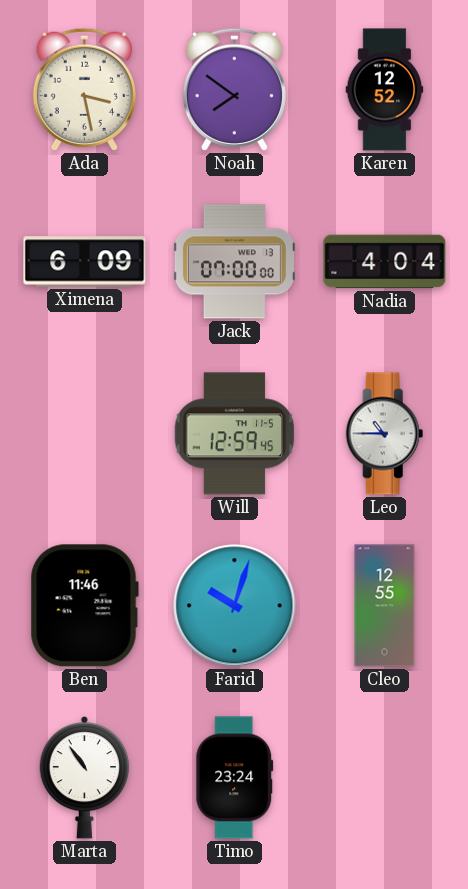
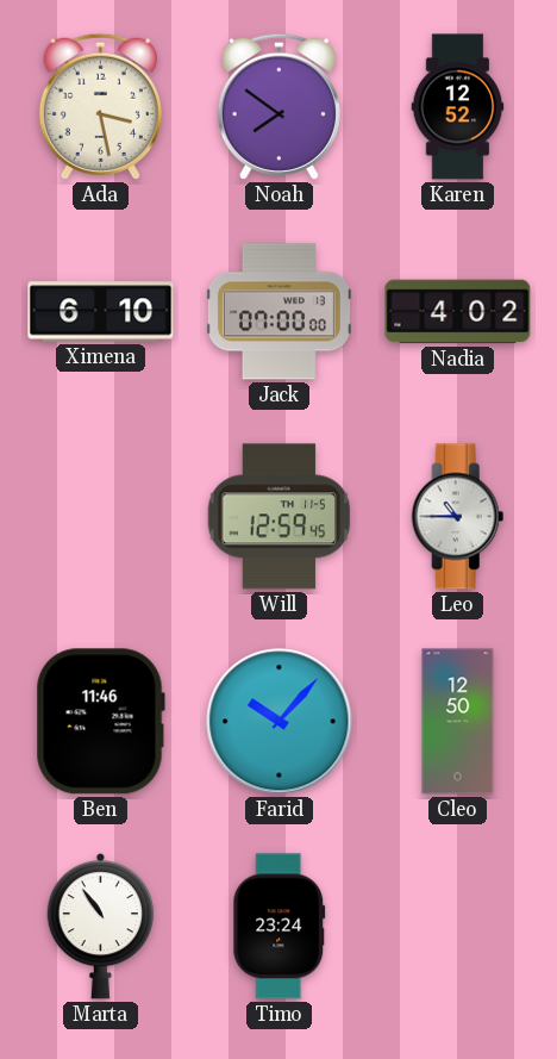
Ximena: 6:09 -> 6:10
Nadia: 4:04 -> 4:02
Farid: 10:03 -> 10:07
Cleo: 12:55 -> 12:50
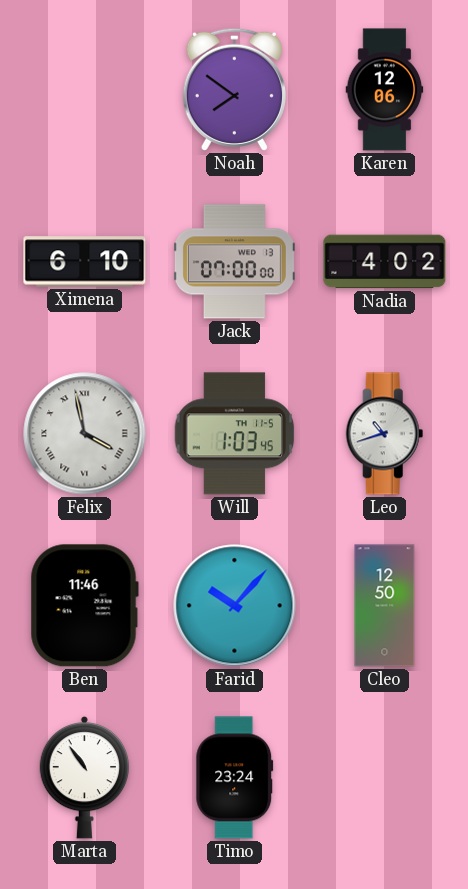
Ada: 3:28 -> none
Karen: 12:52 -> 12:06
Felix: none -> 3:58
Will: 12:59 -> 1:03
Leo: 10:45 -> 10:42
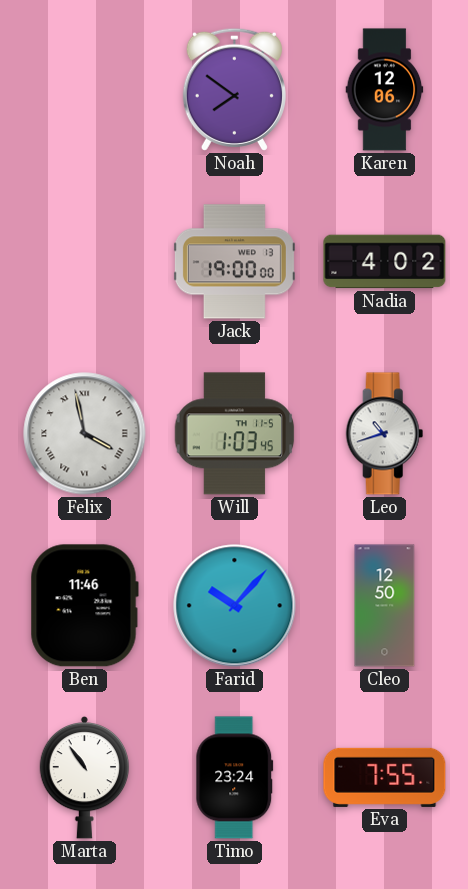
Ximena: 6:10 -> none
Jack: 07:00 -> 19:00
Eva: none -> 7:55
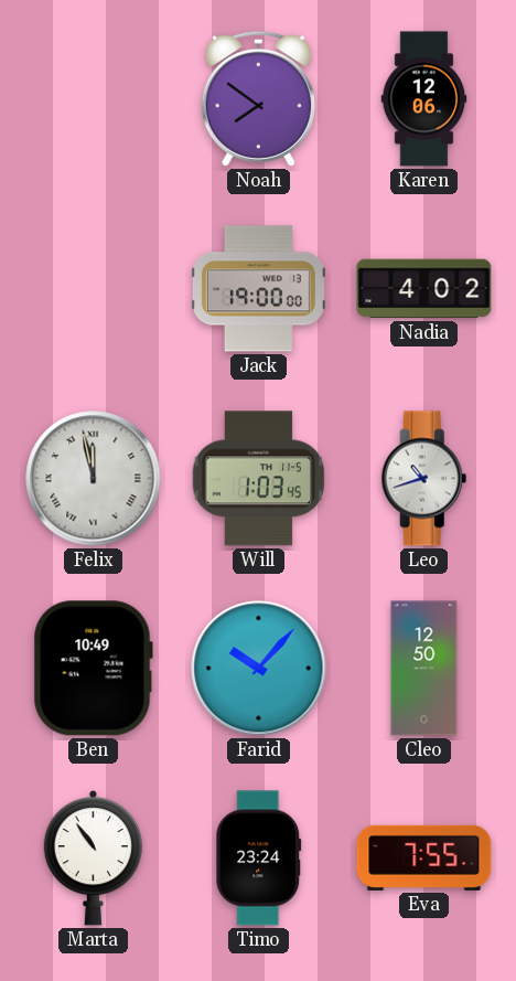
Felix: 3:58 -> 11:58
Ben: 11:46 -> 10:49
